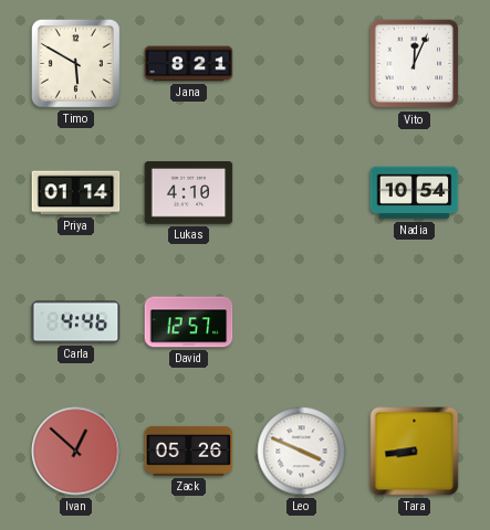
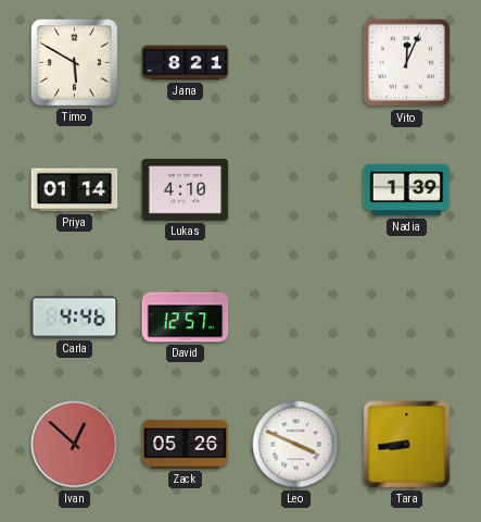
Nadia: 10:54 -> 1:39
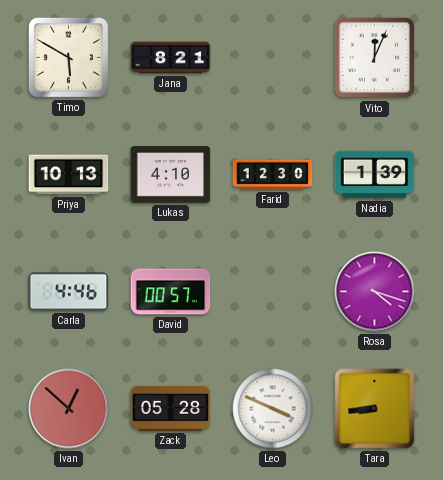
Priya: 01:14 -> 10:13
Farid: none -> 12:30
David: 12:57 -> 00:57
Rosa: none -> 4:18
Zack: 05:26 -> 05:28
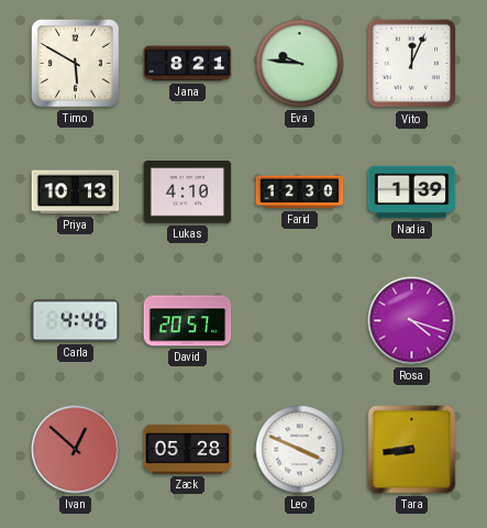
Eva: none -> 9:46
David: 00:57 -> 20:57
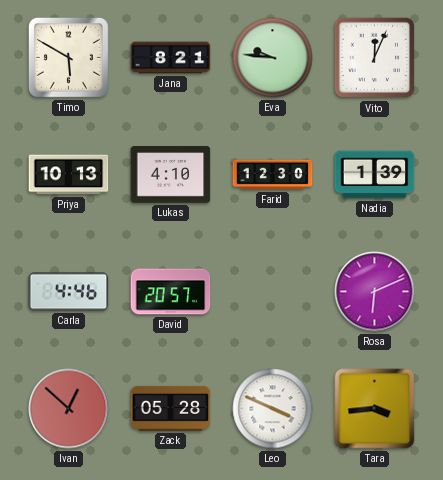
Rosa: 4:18 -> 6:11
Tara: 8:44 -> 3:44
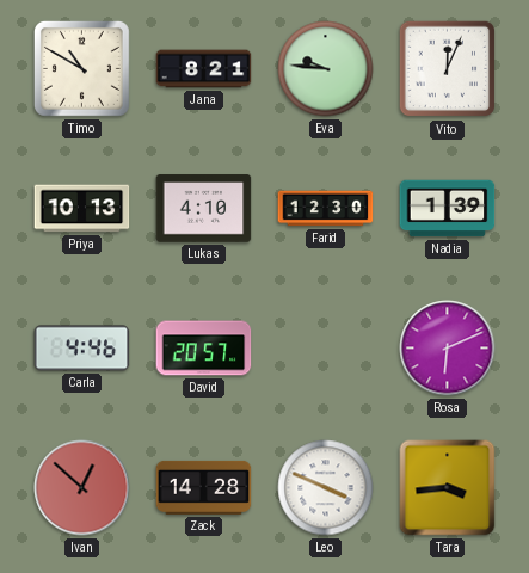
Timo: 5:50 -> 10:50
Zack: 05:28 -> 14:28
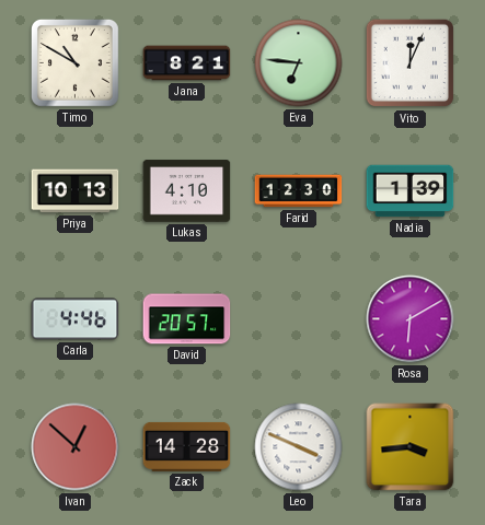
Eva: 9:46 -> 6:46
Rosa: 6:11 -> 6:10
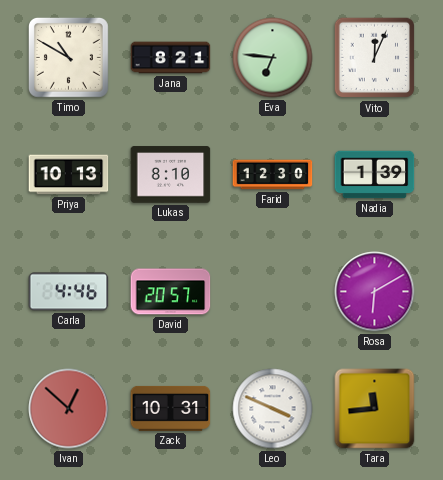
Lukas: 4:10 -> 8:10
Zack: 14:28 -> 10:31
Tara: 3:44 -> 11:44
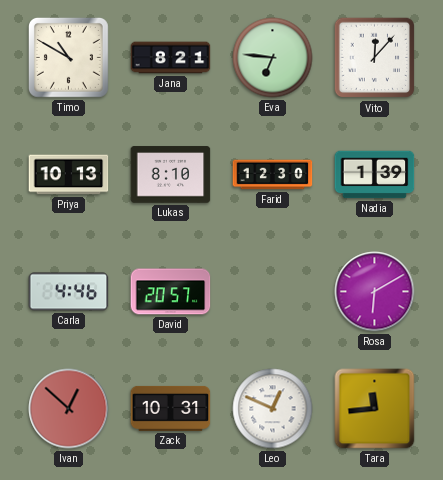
Vito: 12:04 -> 12:07
Leo: 3:49 -> 12:49
